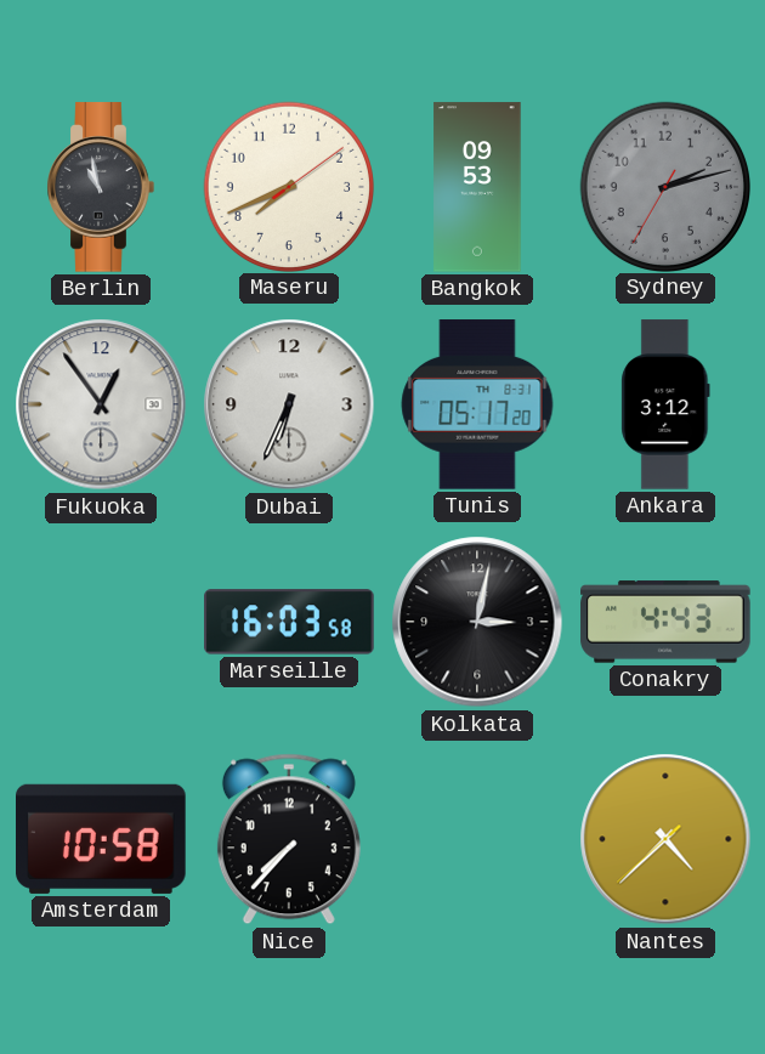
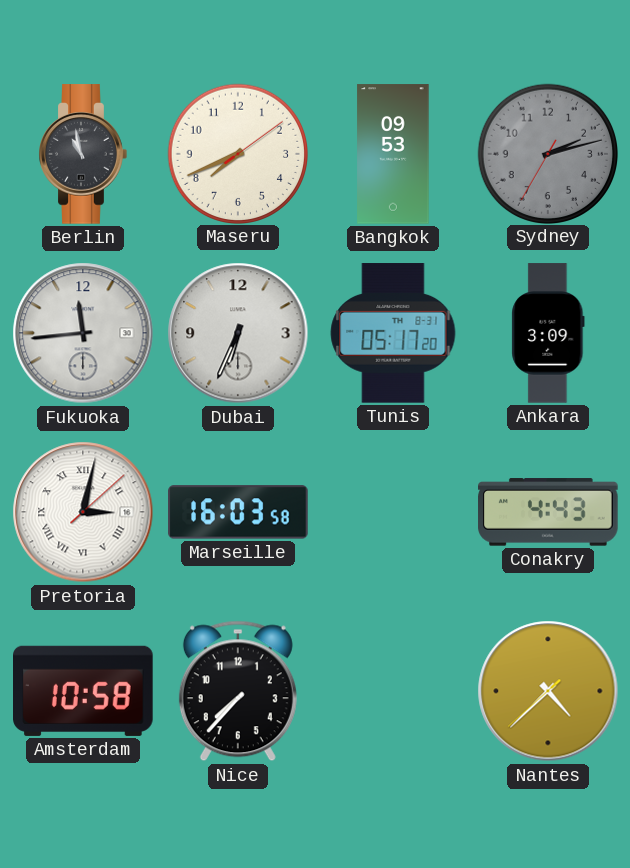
Fukuoka: 12:54 -> 11:44
Ankara: 3:12 -> 3:09
Pretoria: none -> 3:02
Kolkata: 3:02 -> none
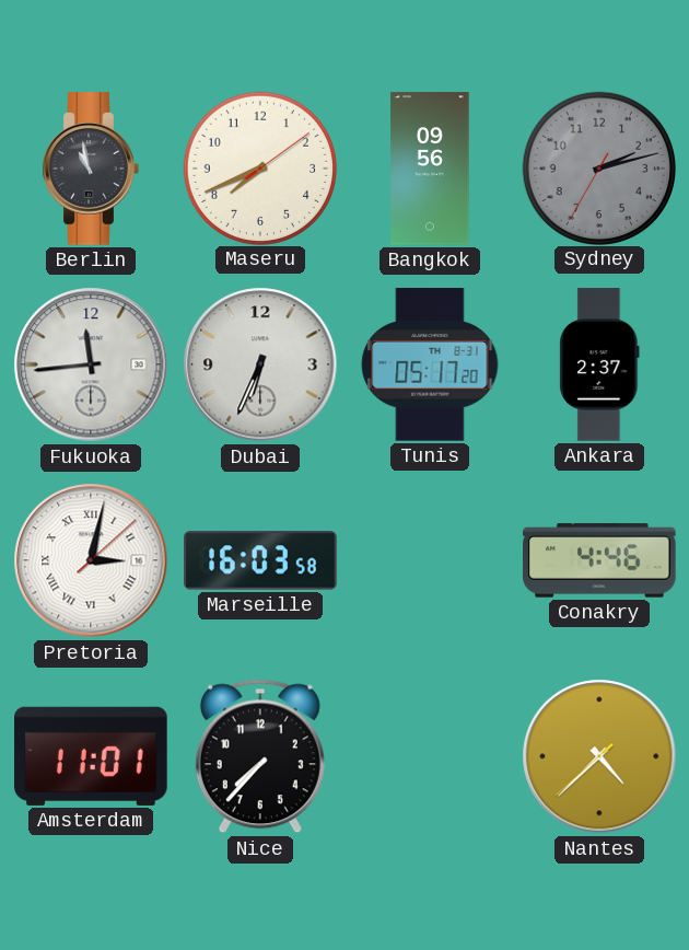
Bangkok: 09:53 -> 09:56
Ankara: 3:09 -> 2:37
Conakry: 4:43 -> 4:46
Amsterdam: 10:58 -> 11:01
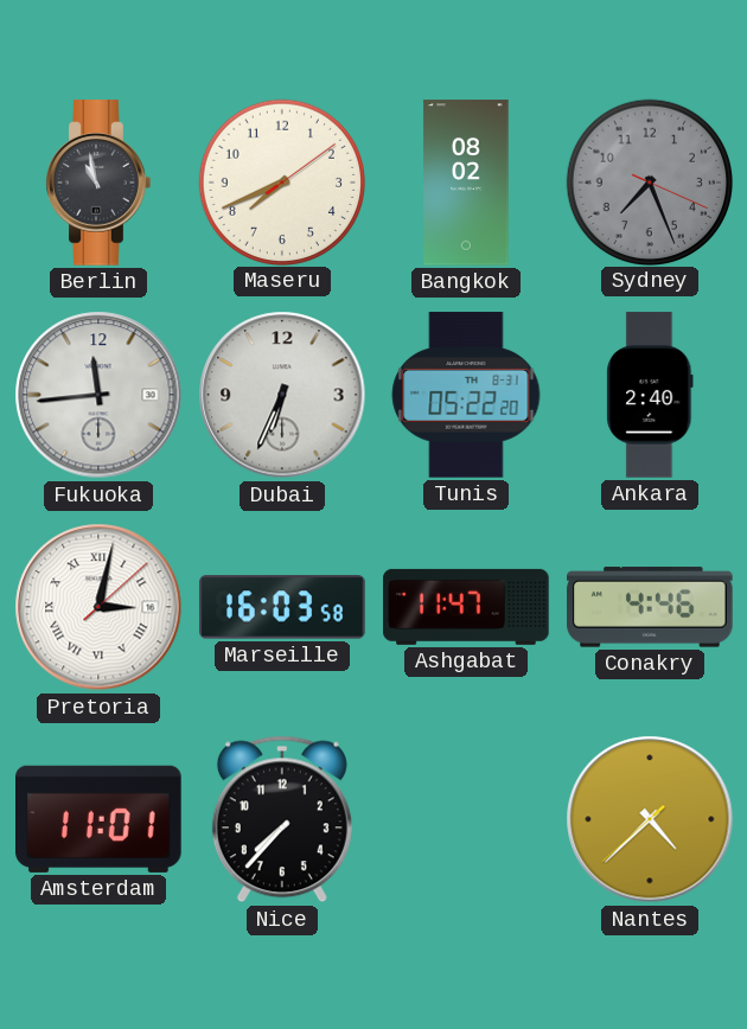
Bangkok: 09:56 -> 08:02
Sydney: 2:12 -> 7:26
Tunis: 05:17 -> 05:22
Ankara: 2:37 -> 2:40
Ashgabat: none -> 11:47
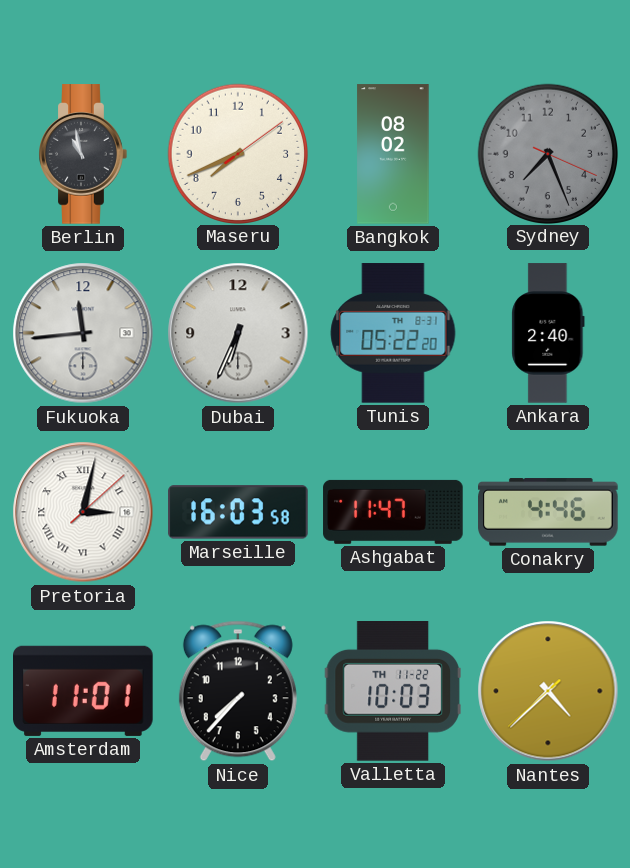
Valletta: none -> 10:03
